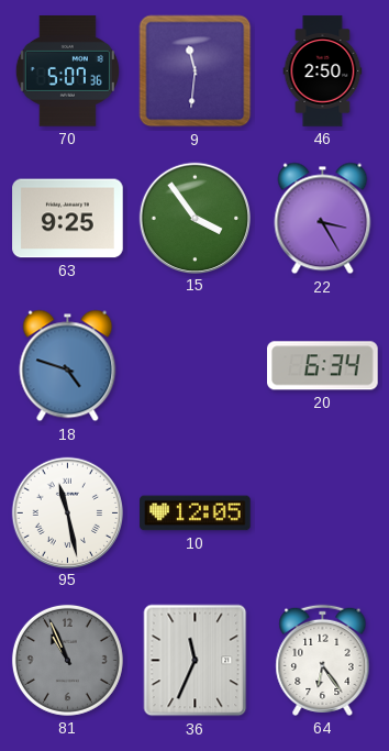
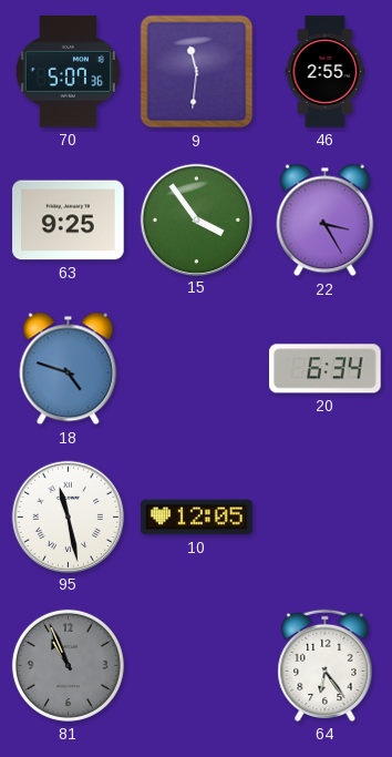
46: 2:50 -> 2:55
36: 11:34 -> none
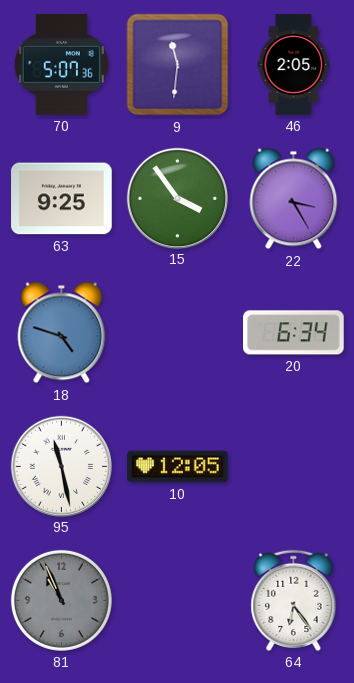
46: 2:55 -> 2:05
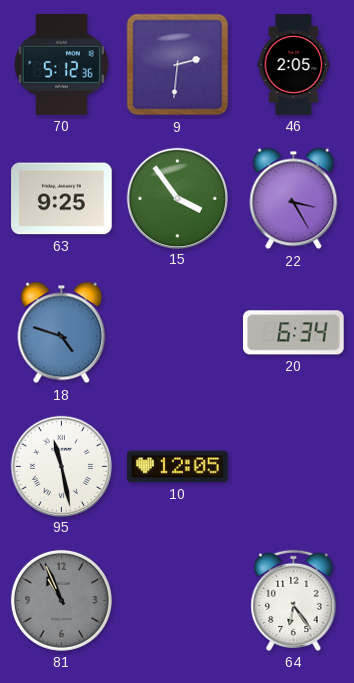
70: 5:07 -> 5:12
9: 11:31 -> 2:31
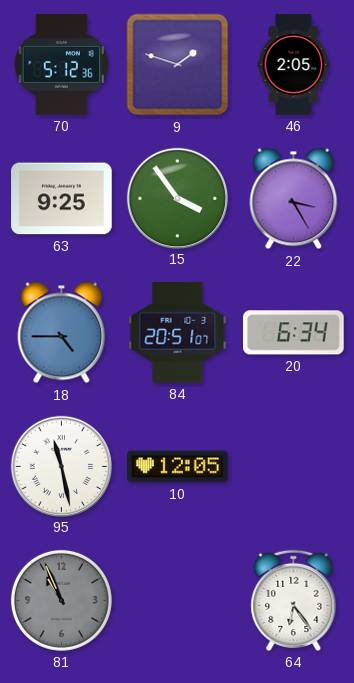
9: 2:31 -> 1:48
18: 4:48 -> 4:45
84: none -> 20:51
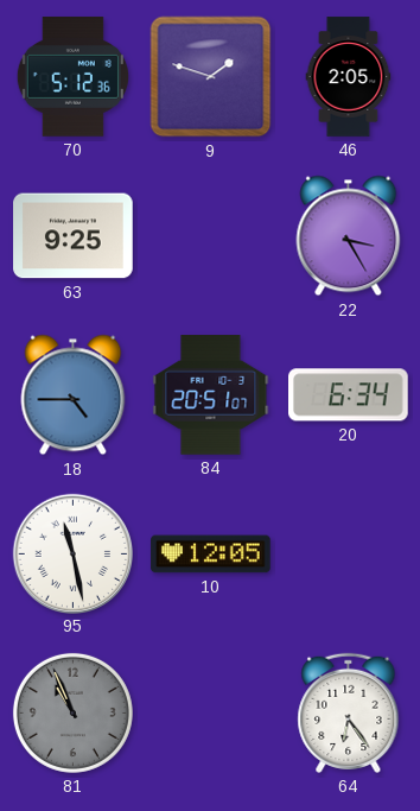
15: 3:54 -> none
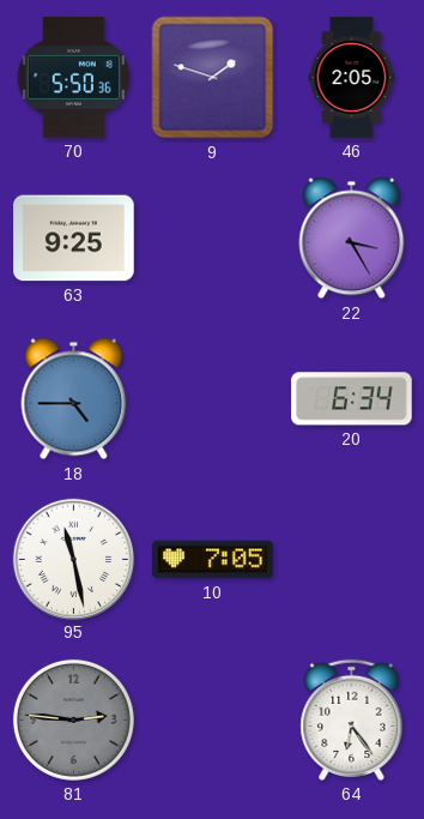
70: 5:12 -> 5:50
84: 20:51 -> none
10: 12:05 -> 7:05
81: 10:56 -> 2:46
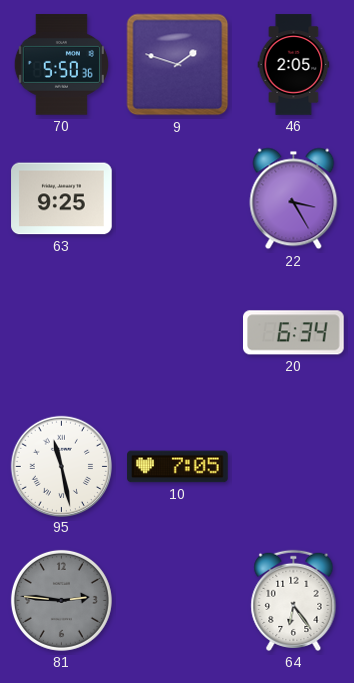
18: 4:45 -> none
